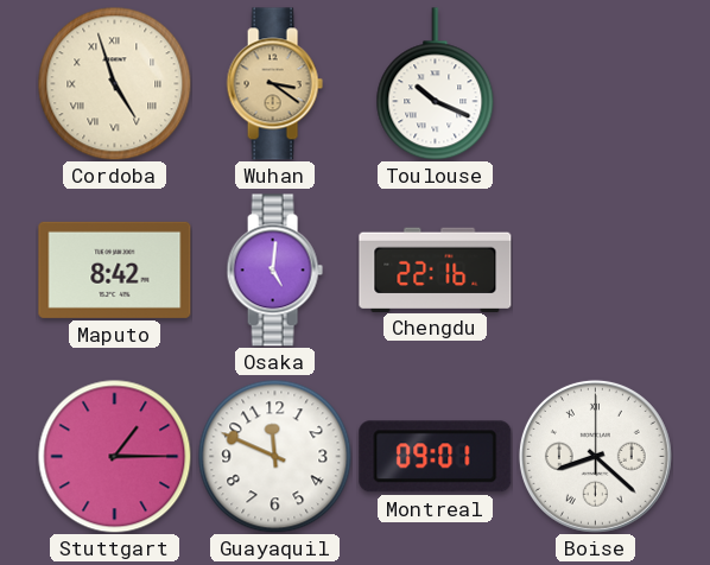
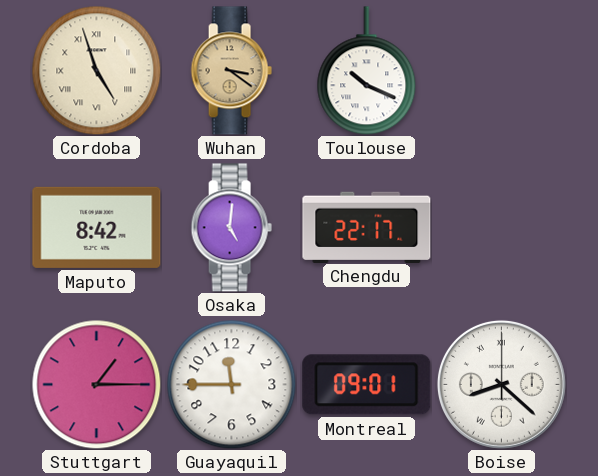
Chengdu: 22:16 -> 22:17
Guayaquil: 11:49 -> 11:45
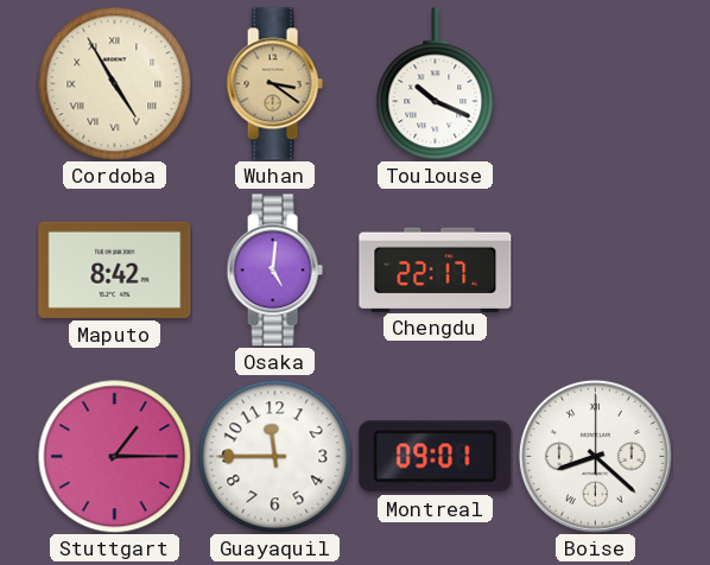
Cordoba: 4:57 -> 4:55
